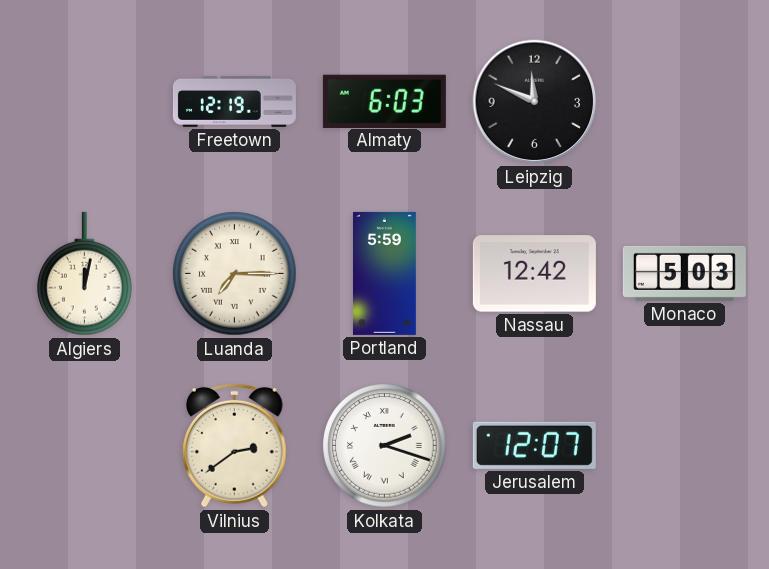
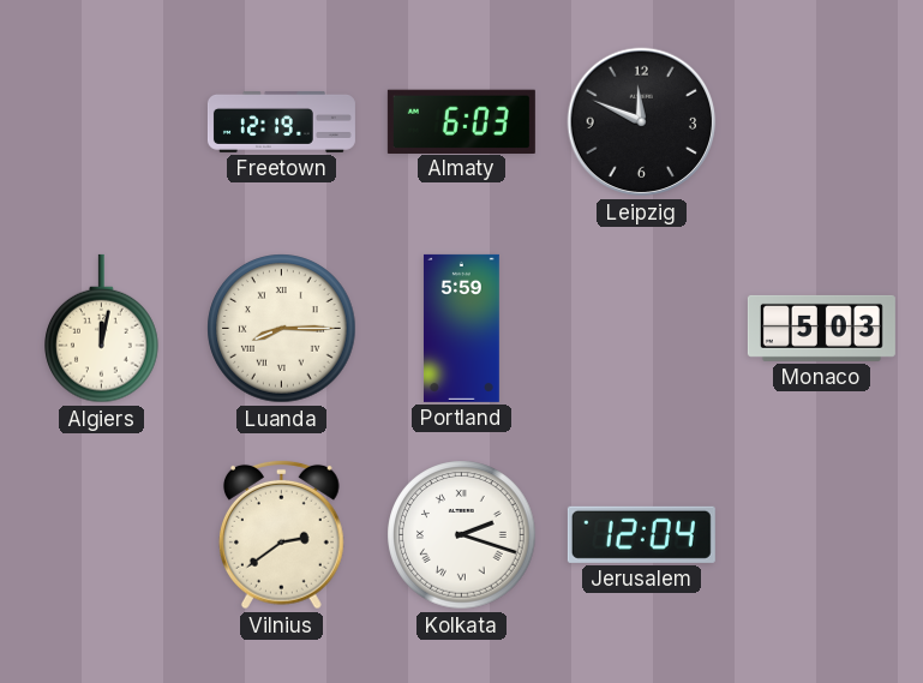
Luanda: 7:15 -> 8:15
Nassau: 12:42 -> none
Jerusalem: 12:07 -> 12:04
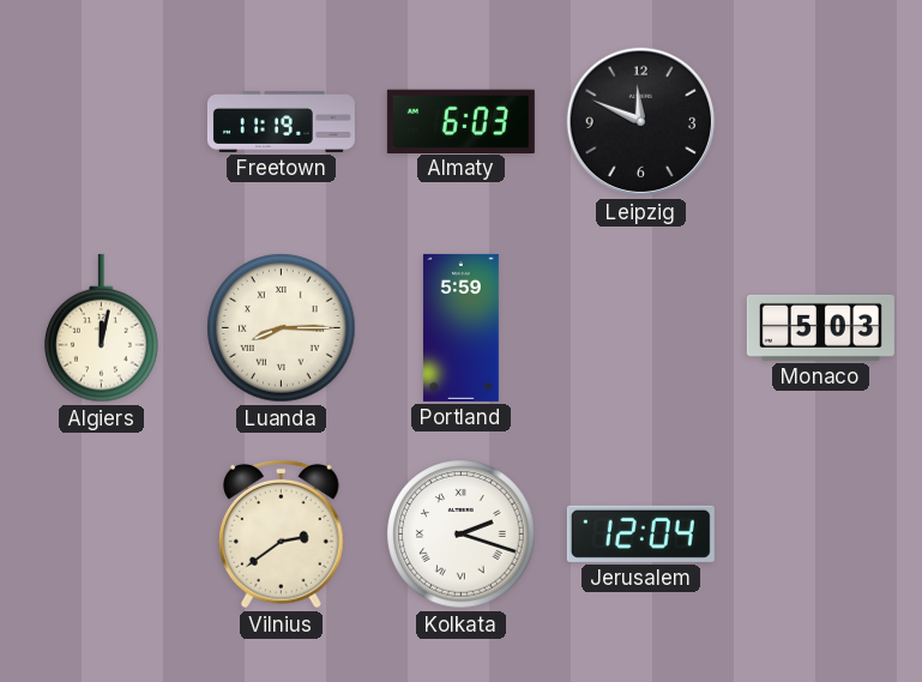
Freetown: 12:19 -> 11:19
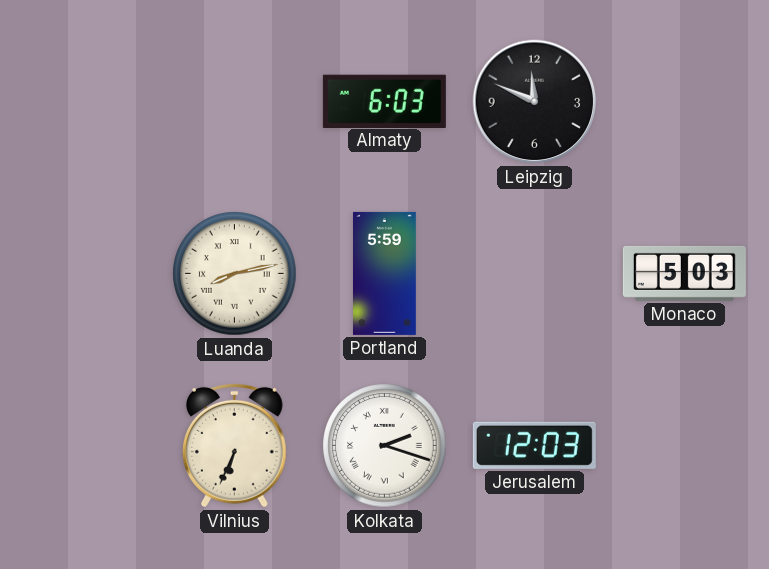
Freetown: 11:19 -> none
Algiers: 12:02 -> none
Luanda: 8:15 -> 8:13
Vilnius: 2:39 -> 6:34
Jerusalem: 12:04 -> 12:03
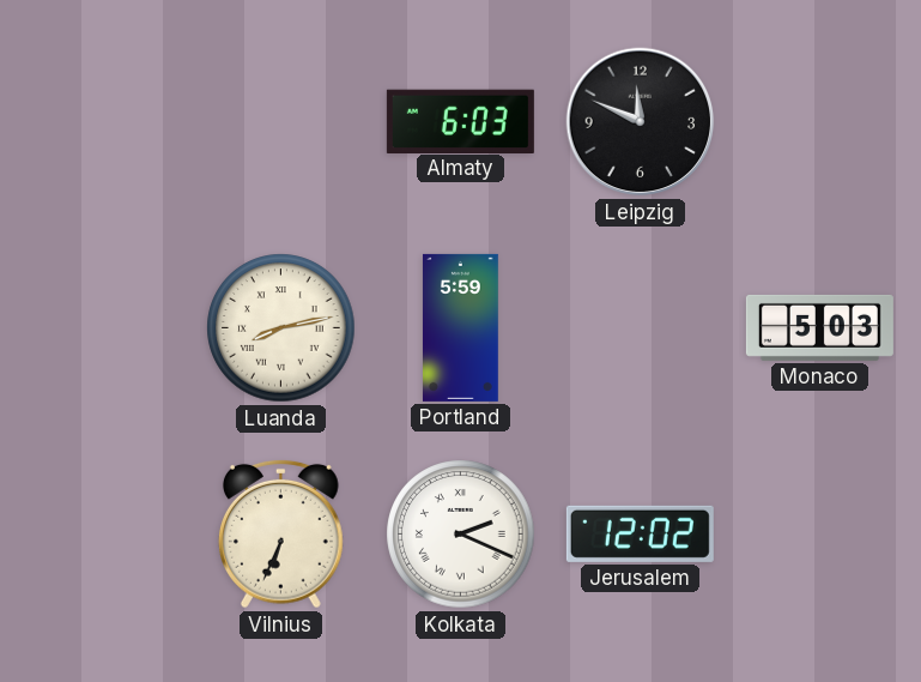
Kolkata: 2:18 -> 2:19
Jerusalem: 12:03 -> 12:02
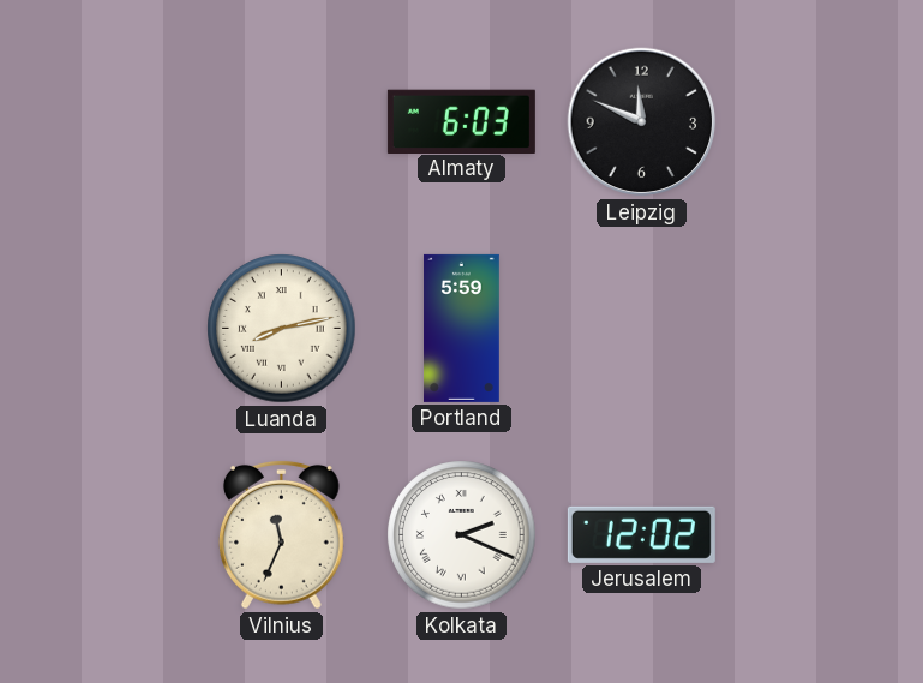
Monaco: 5:03 -> none
Vilnius: 6:34 -> 11:34
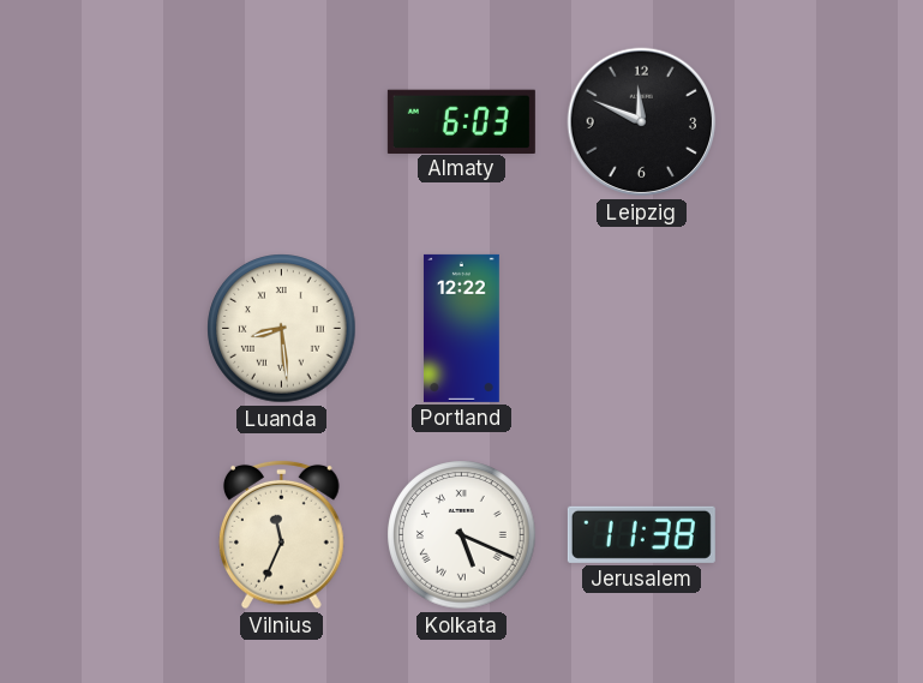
Luanda: 8:13 -> 8:29
Portland: 5:59 -> 12:22
Kolkata: 2:19 -> 5:19
Jerusalem: 12:02 -> 11:38
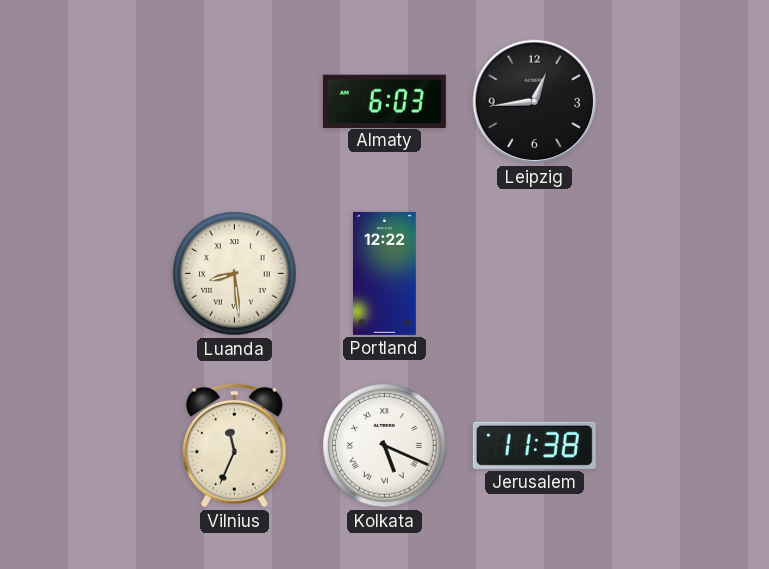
Leipzig: 11:49 -> 12:44
